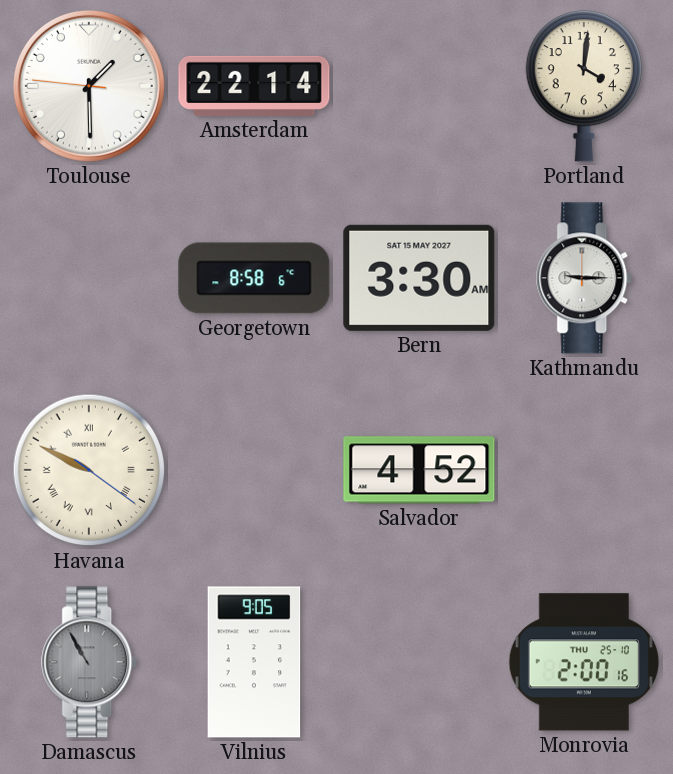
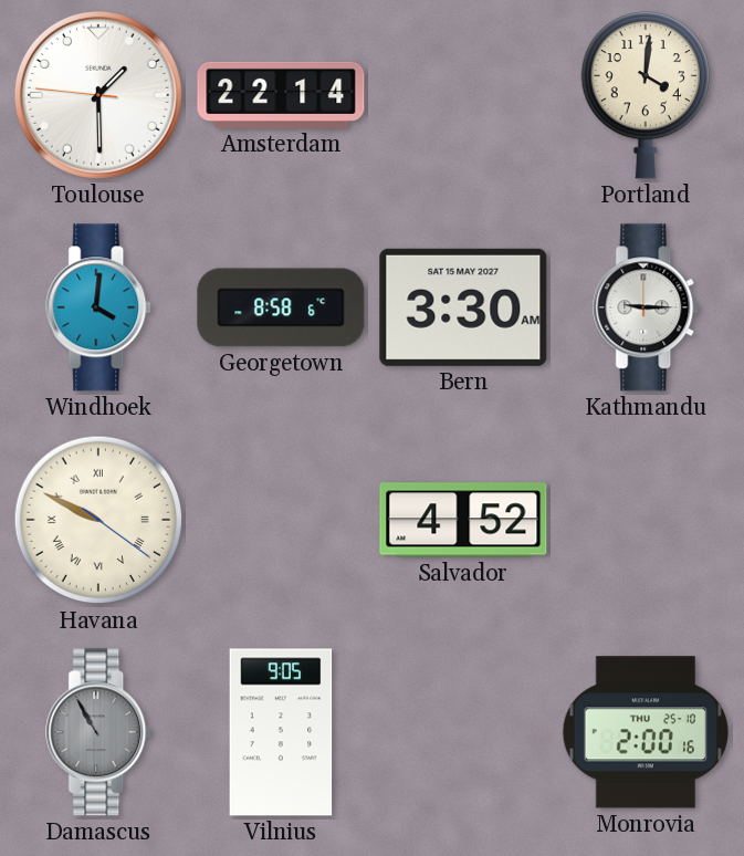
Windhoek: none -> 4:01
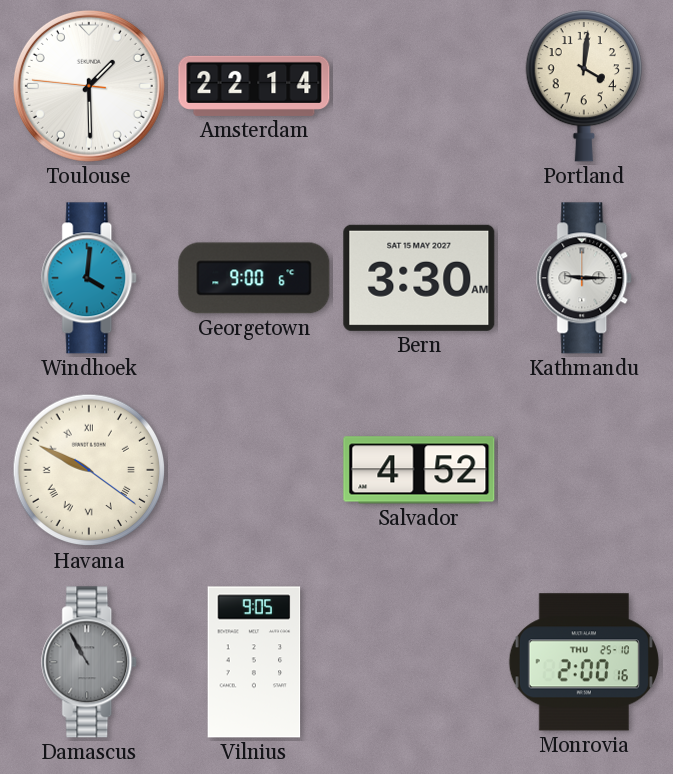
Georgetown: 8:58 -> 9:00
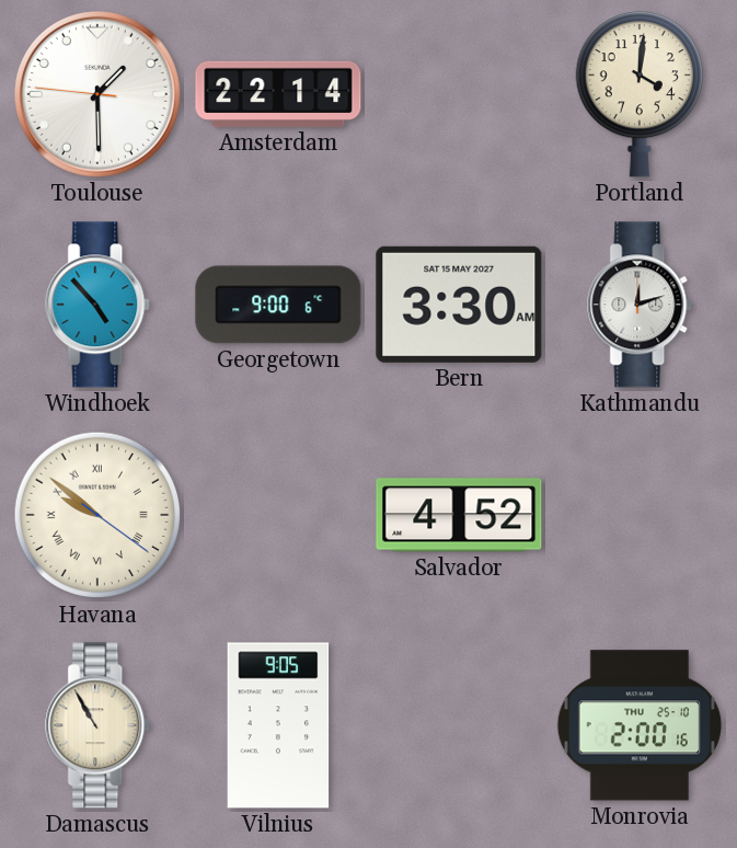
Windhoek: 4:01 -> 4:53
Kathmandu: 9:15 -> 12:12
Havana: 9:49 -> 9:51
Damascus dial: grey -> cream
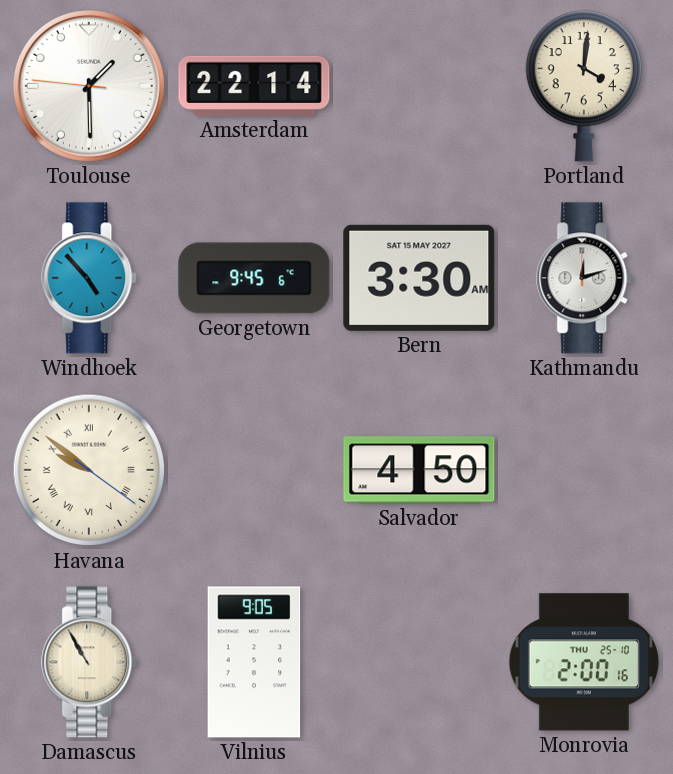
Georgetown: 9:00 -> 9:45
Salvador: 4:52 -> 4:50
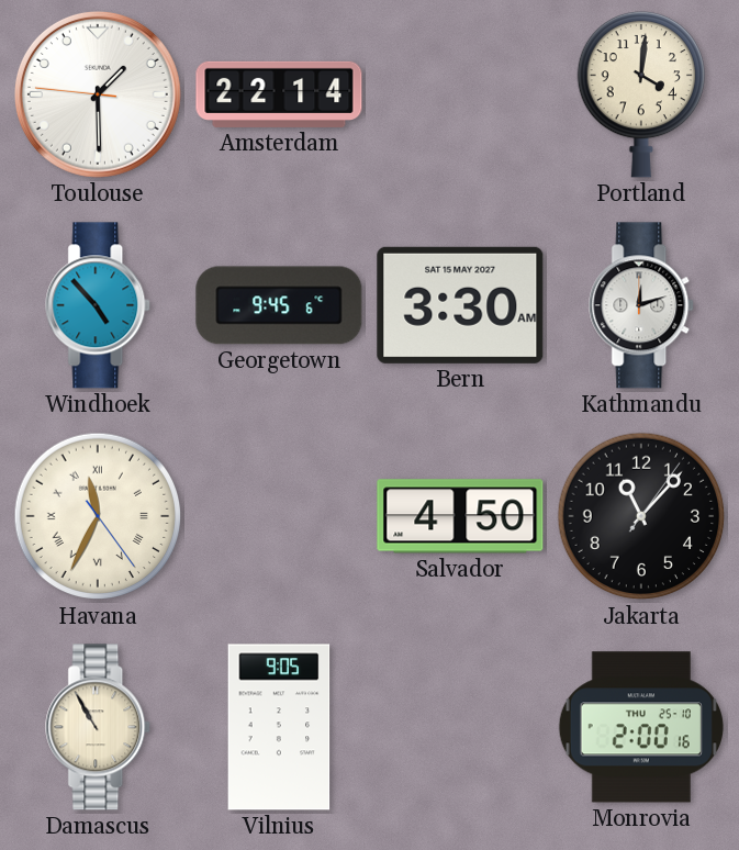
Havana: 9:51 -> 11:34
Jakarta: none -> 11:07
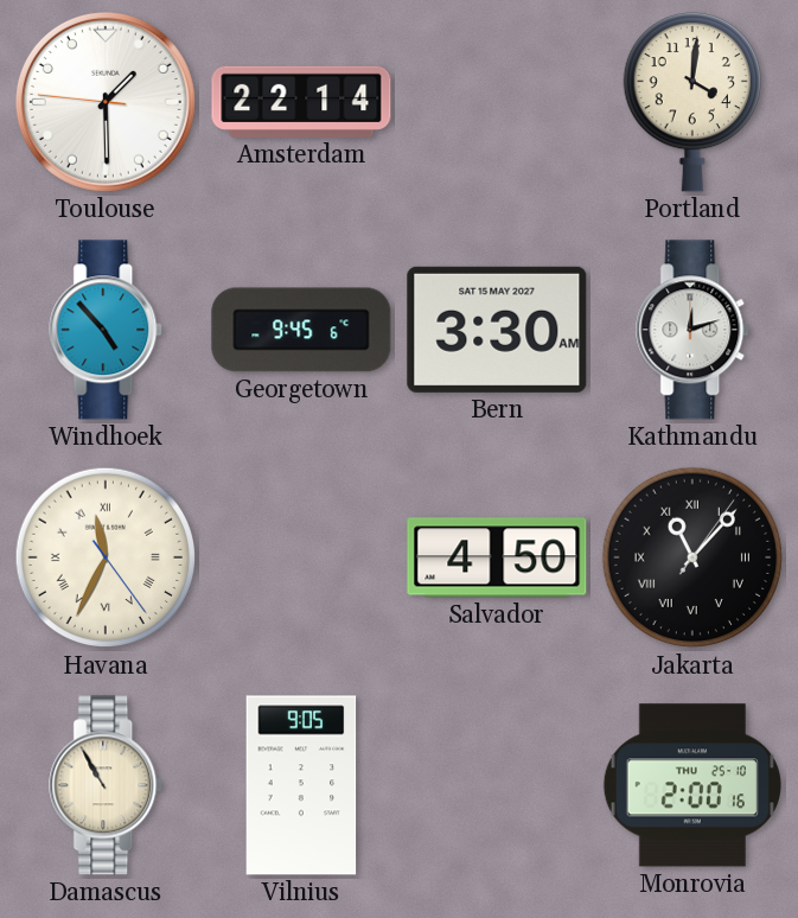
Jakarta numerals: Arabic -> Roman
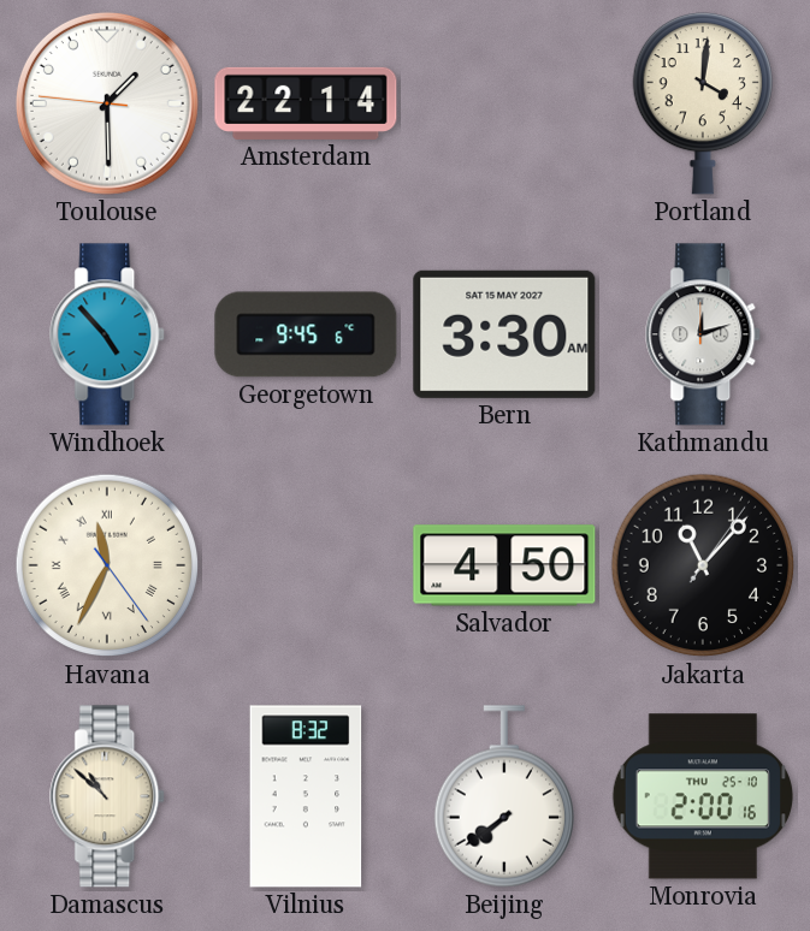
Jakarta numerals: Roman -> Arabic
Damascus: 10:55 -> 10:52
Vilnius: 9:05 -> 8:32
Beijing: none -> 7:39
